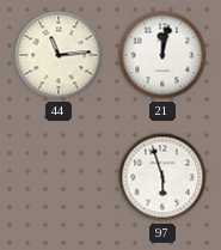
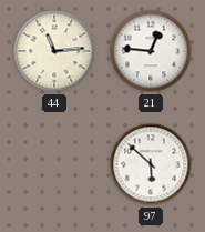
21: 12:02 -> 12:46
97: 5:57 -> 5:52
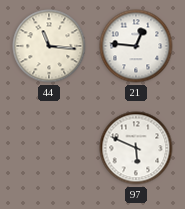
44: 11:14 -> 11:16
97: 5:52 -> 5:49
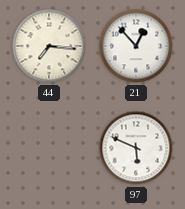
44: 11:16 -> 7:16
21: 12:46 -> 12:53
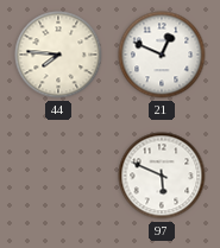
44: 7:16 -> 7:46
21: 12:53 -> 12:49
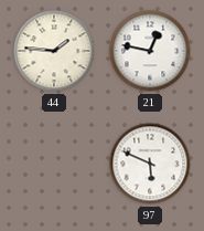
44: 7:46 -> 1:46
21: 12:49 -> 12:47
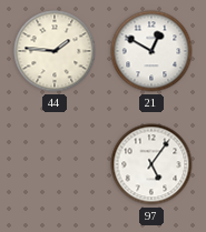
21: 12:47 -> 12:50
97: 5:49 -> 5:06
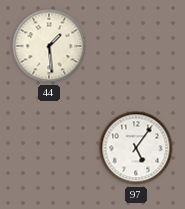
44: 1:46 -> 1:29
21: 12:50 -> none
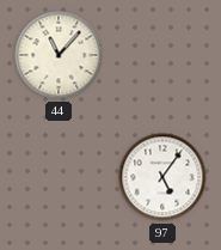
44: 1:29 -> 11:07
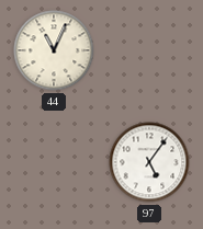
44: 11:07 -> 11:04
